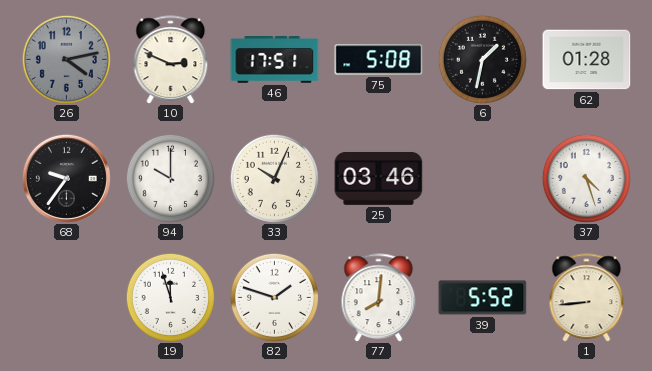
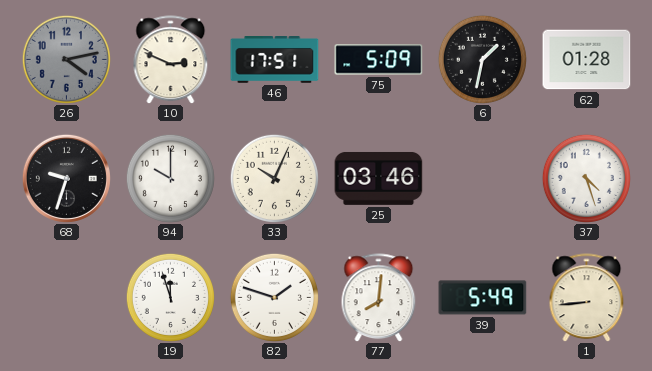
75: 5:08 -> 5:09
68: 9:36 -> 9:33
39: 5:52 -> 5:49
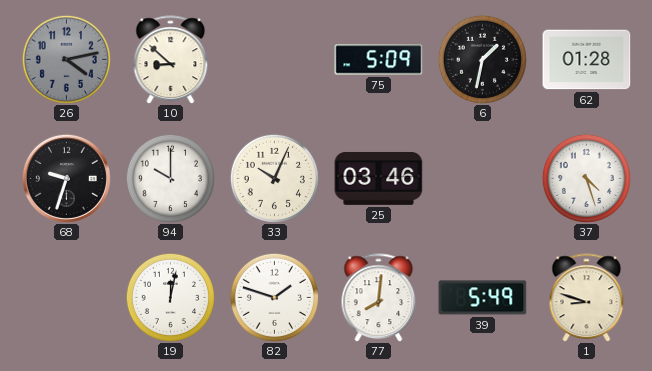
10: 2:49 -> 8:52
46: 17:51 -> none
19: 11:57 -> 12:02
1: 8:44 -> 8:48
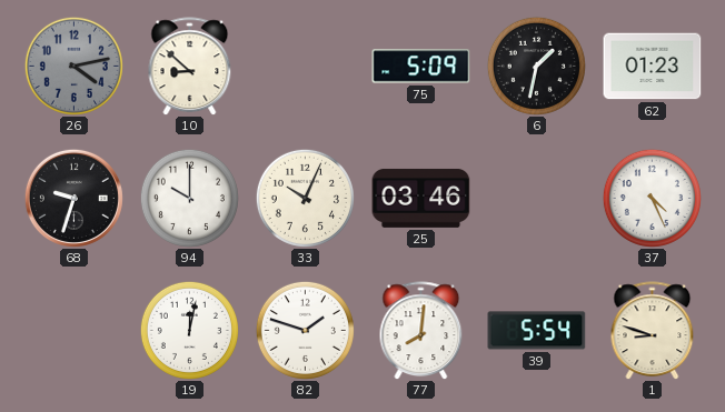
62: 01:28 -> 01:23
37: 4:27 -> 4:26
39: 5:49 -> 5:54
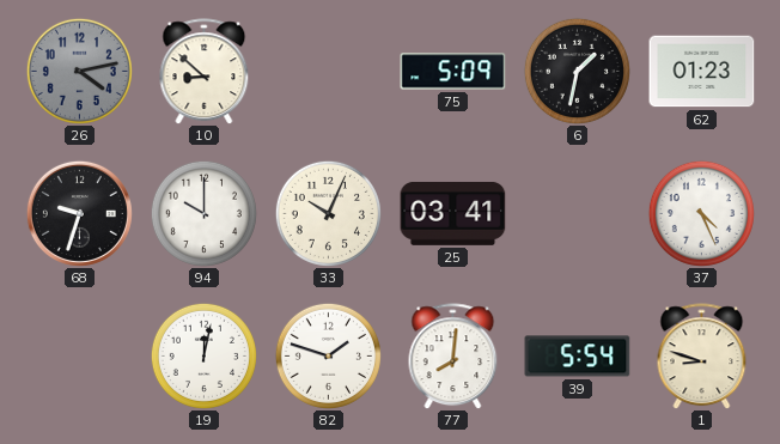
25: 03:46 -> 03:41
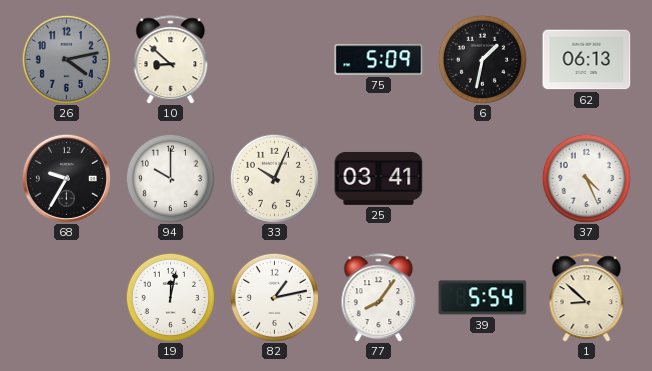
62: 01:23 -> 06:13
68: 9:33 -> 9:35
82: 1:48 -> 1:13
77: 8:01 -> 8:06
1: 8:48 -> 8:52
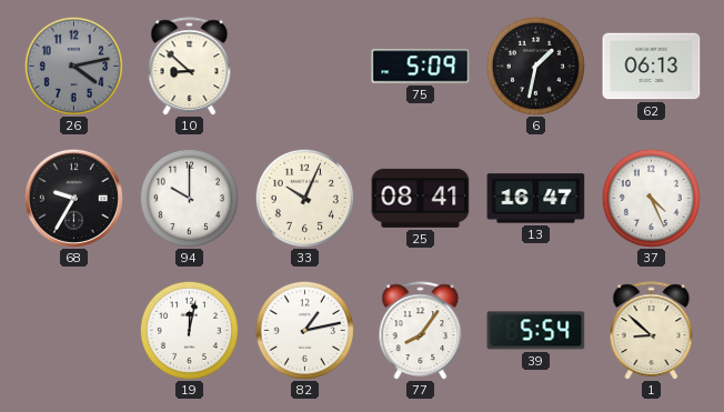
25: 03:41 -> 08:41
13: none -> 16:47
